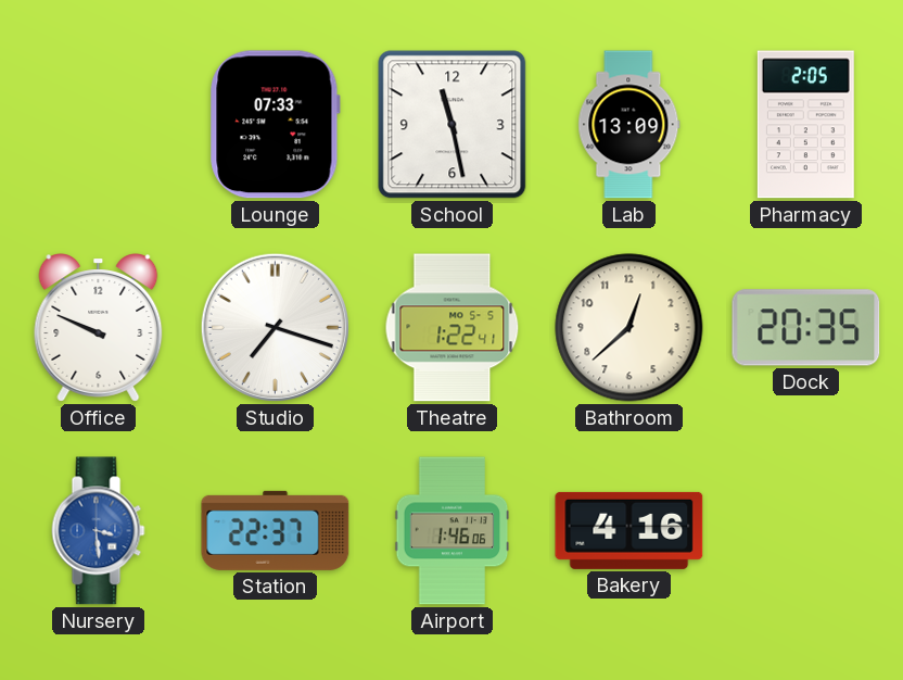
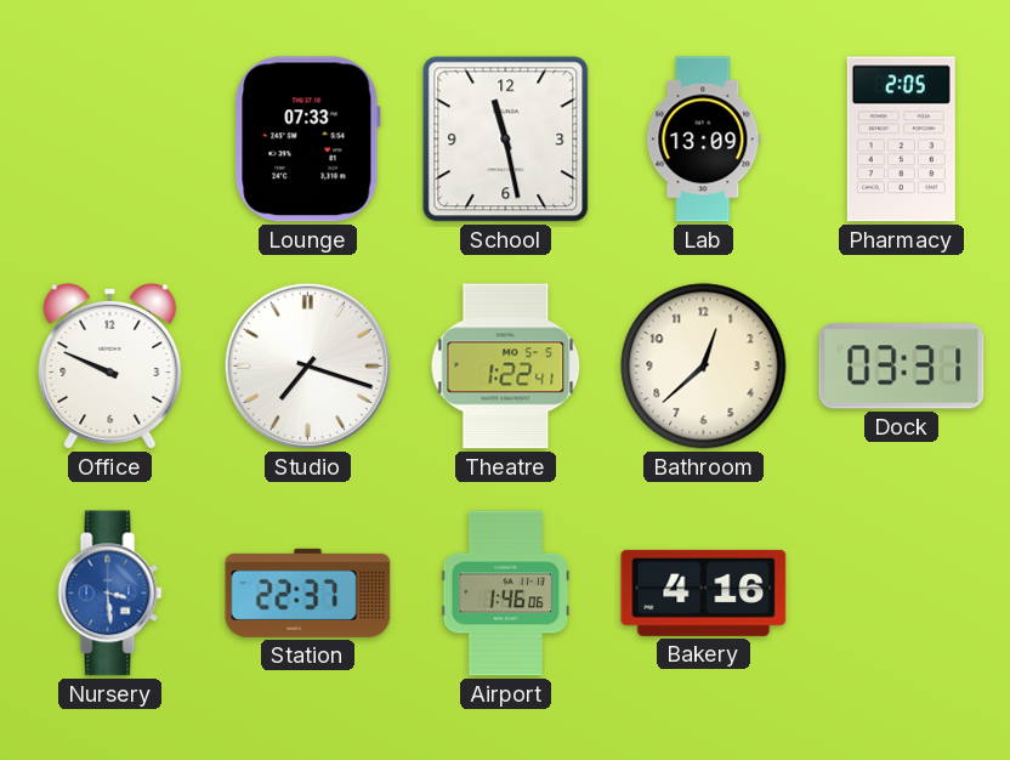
Dock: 20:35 -> 03:31
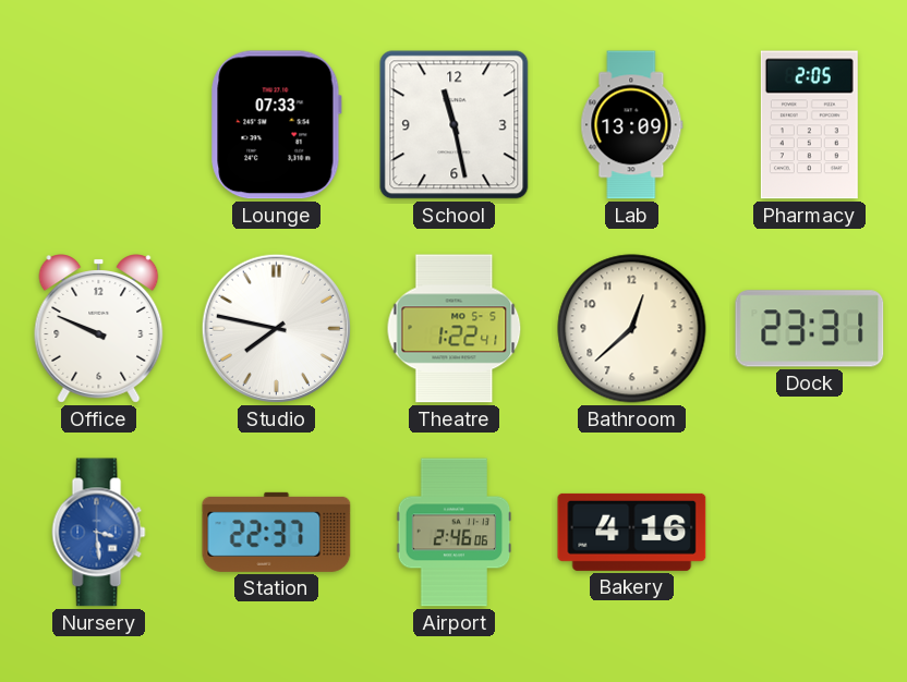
Studio: 7:18 -> 7:47
Dock: 03:31 -> 23:31
Airport: 1:46 -> 2:46
